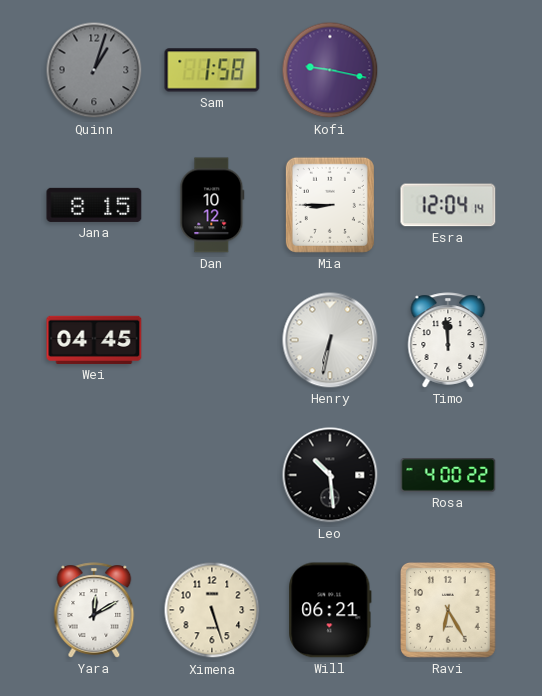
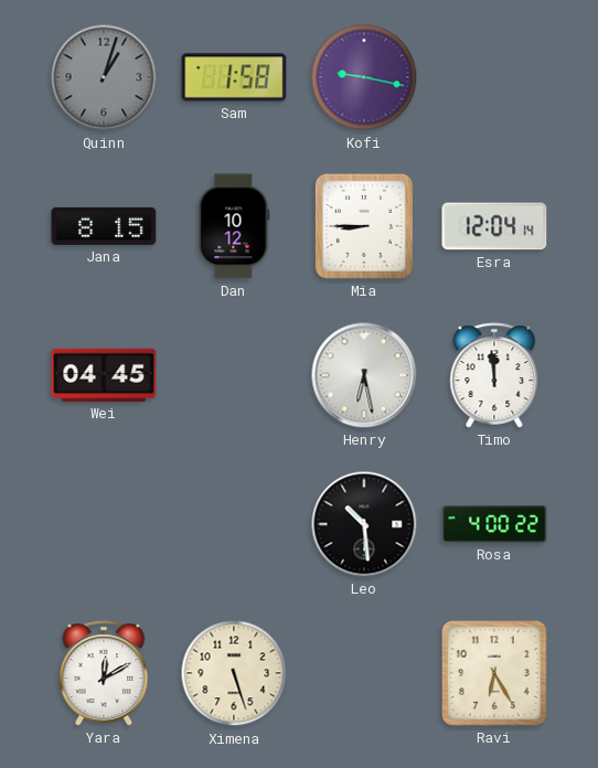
Henry: 6:32 -> 6:28
Will: 06:21 -> none
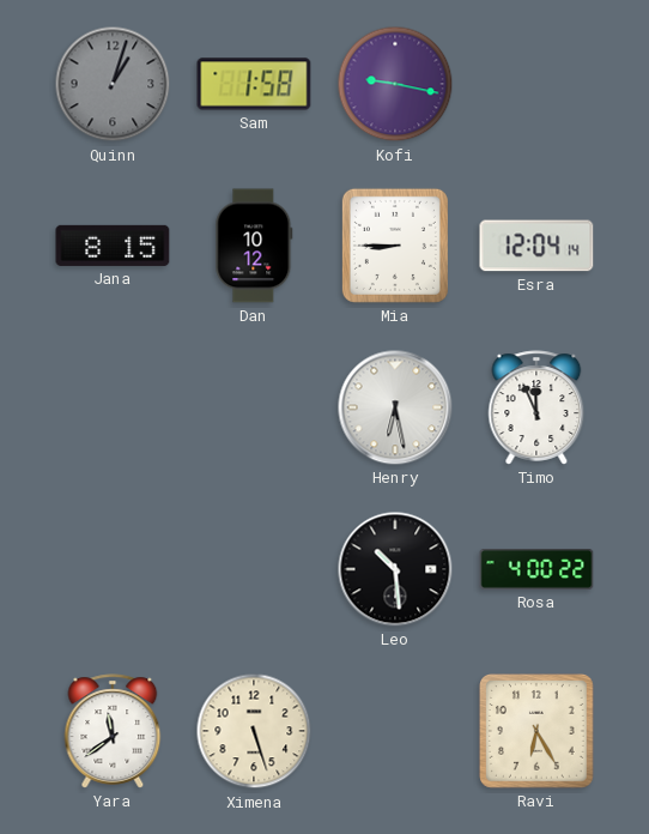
Wei: 04:45 -> none
Timo: 11:59 -> 11:56
Yara: 12:10 -> 11:39
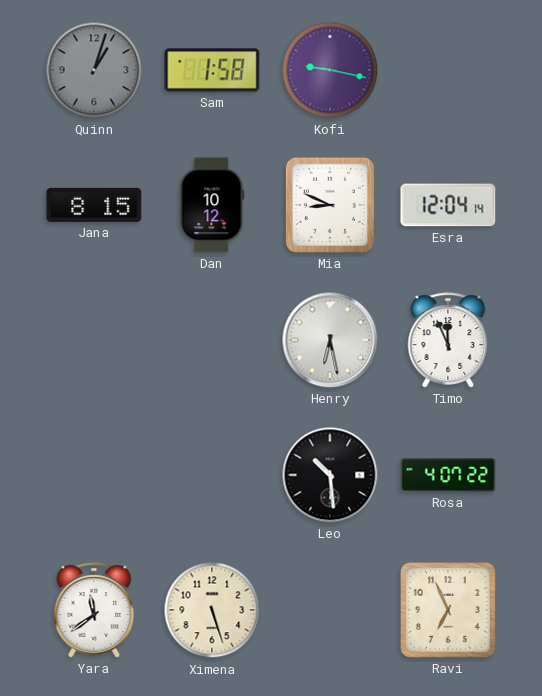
Mia: 8:45 -> 8:49
Rosa: 4:00 -> 4:07
Ravi: 6:25 -> 6:56
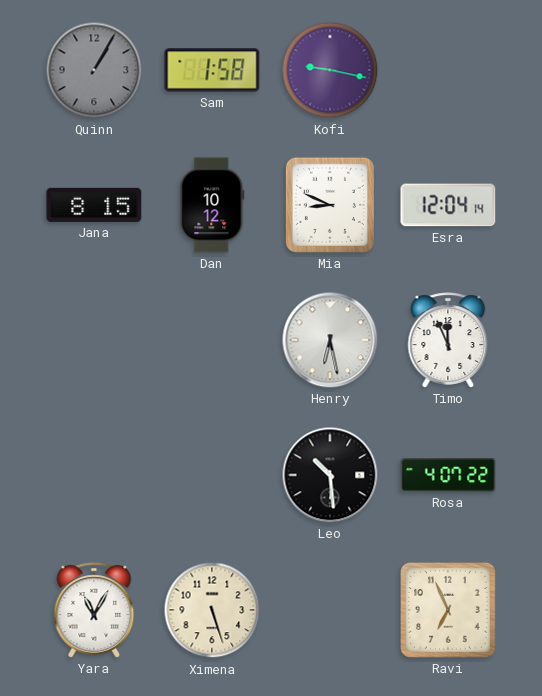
Quinn: 1:03 -> 1:05
Yara: 11:39 -> 11:05
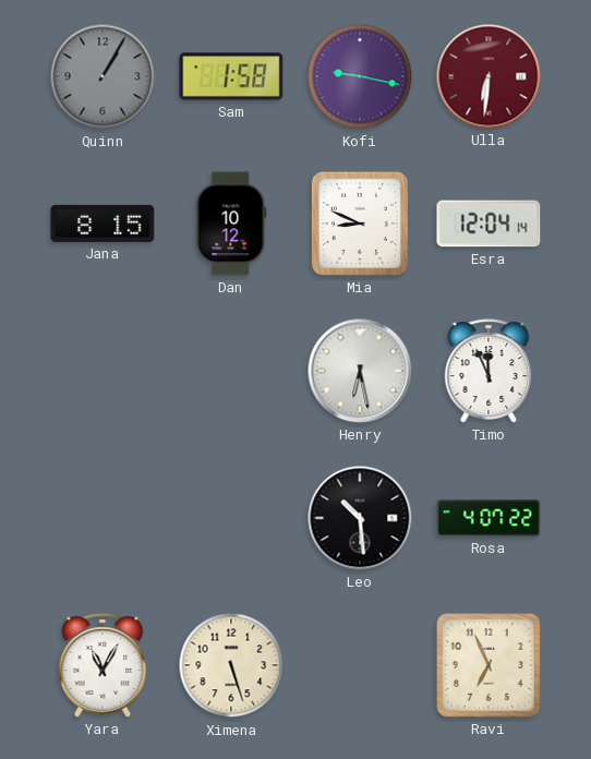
Ulla: none -> 6:31
